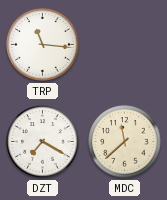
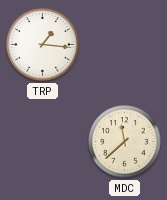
TRP: 11:16 -> 1:16
DZT: 7:20 -> none
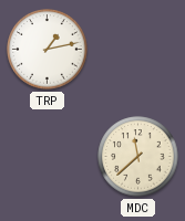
TRP: 1:16 -> 1:13
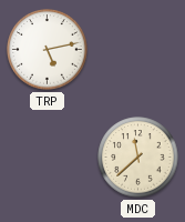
TRP: 1:13 -> 5:13
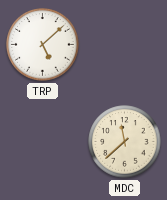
TRP: 5:13 -> 5:08
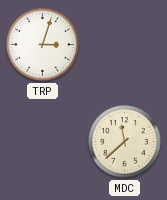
TRP: 5:08 -> 3:03
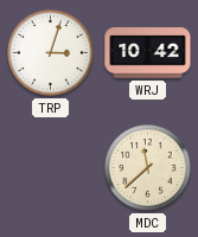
WRJ: none -> 10:42
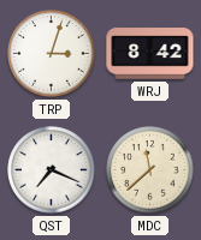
WRJ: 10:42 -> 8:42
QST: none -> 7:19
